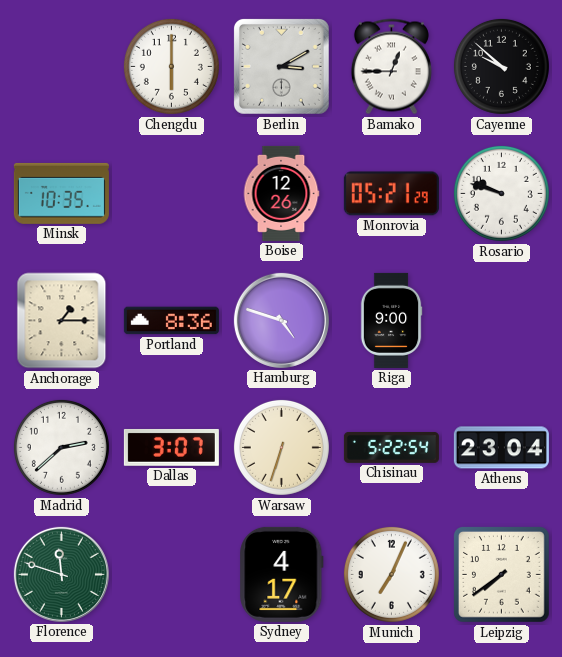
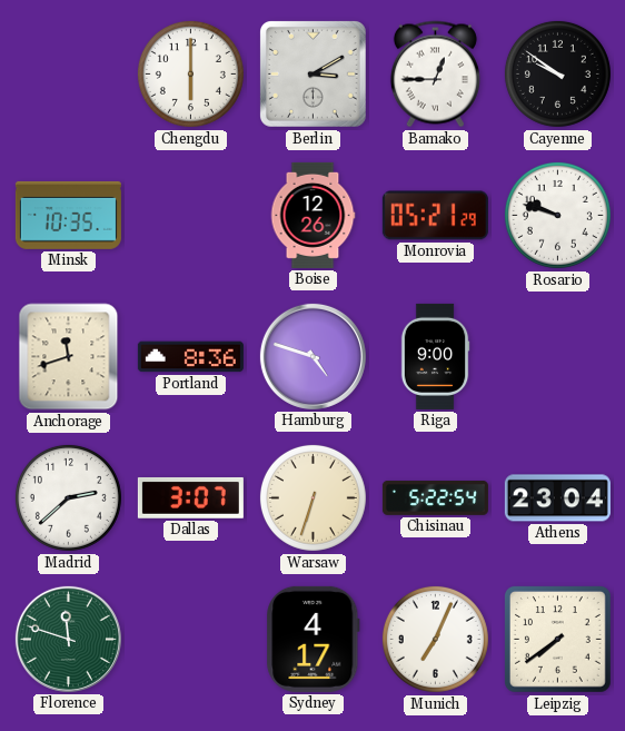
Cayenne: 9:52 -> 9:51
Anchorage: 1:15 -> 11:42
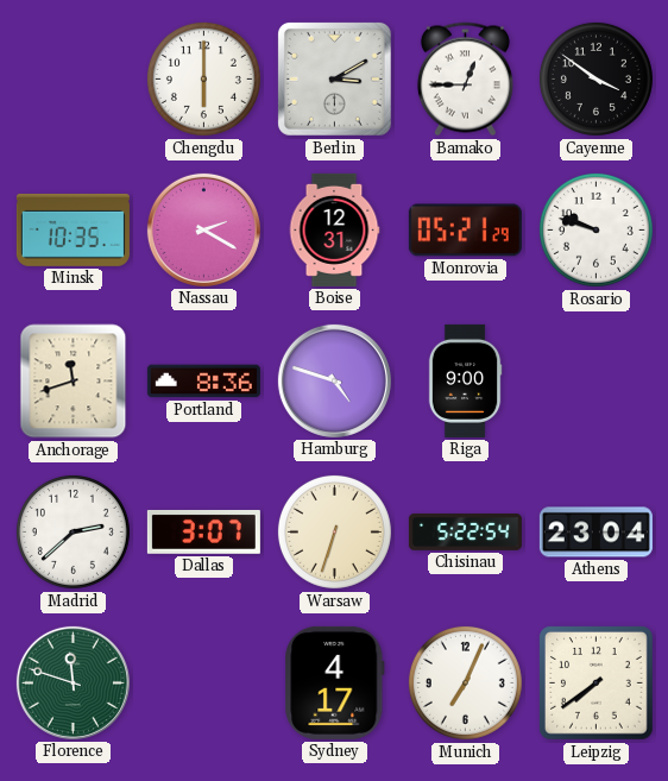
Cayenne: 9:51 -> 3:51
Nassau: none -> 2:20
Boise: 12:26 -> 12:31
